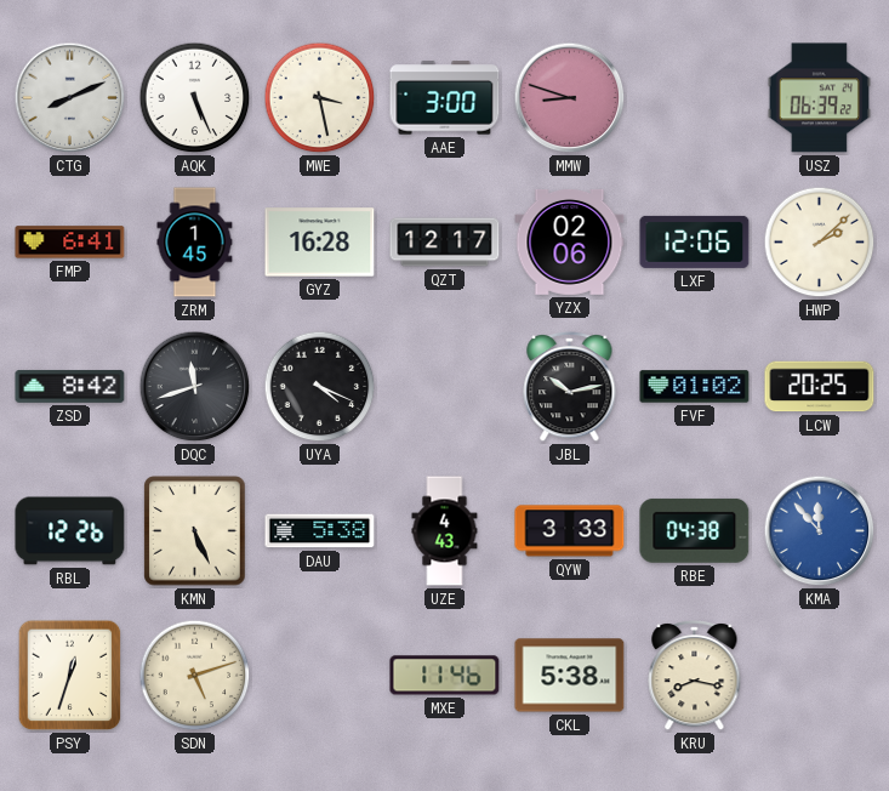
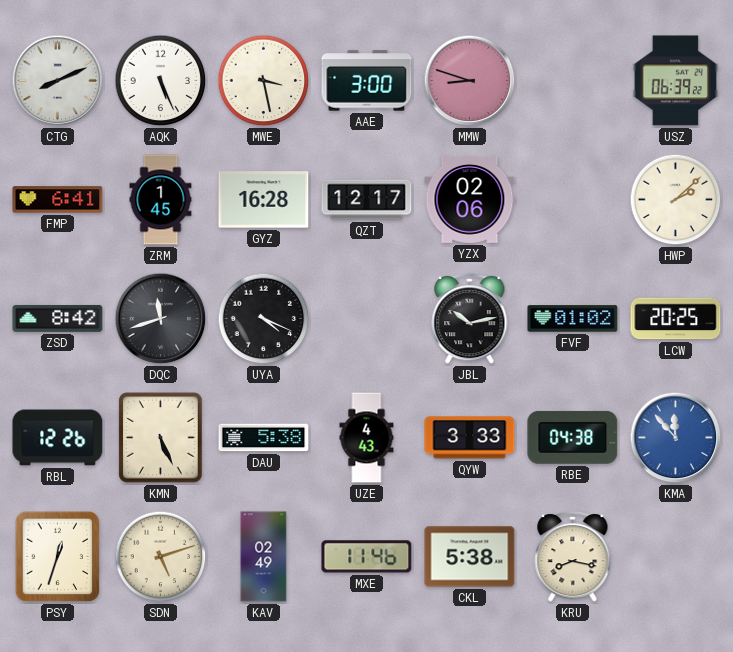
LXF: 12:06 -> none
KAV: none -> 02:49
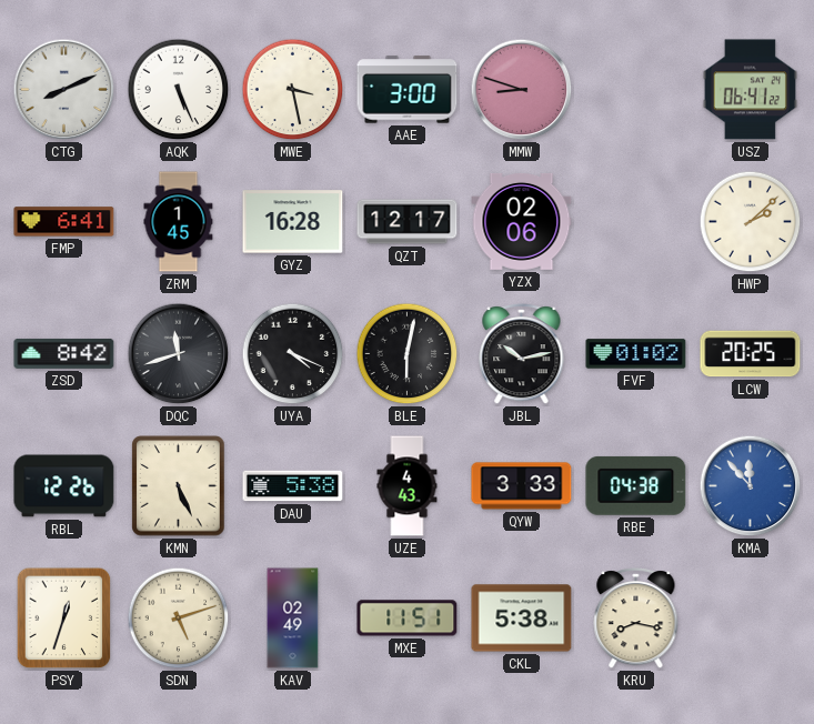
USZ: 06:39 -> 06:41
BLE: none -> 6:02
MXE: 11:46 -> 11:51
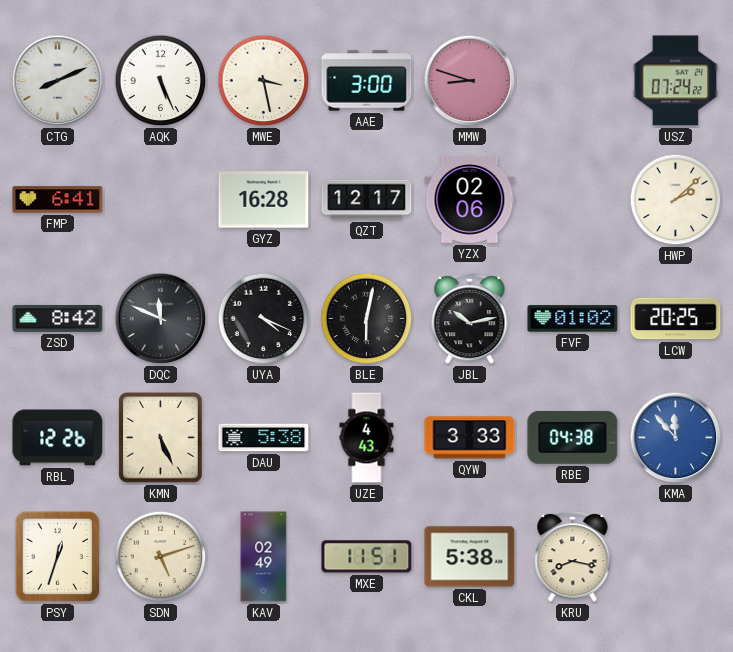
USZ: 06:41 -> 07:24
ZRM: 1:45 -> none
DQC: 11:42 -> 11:49
